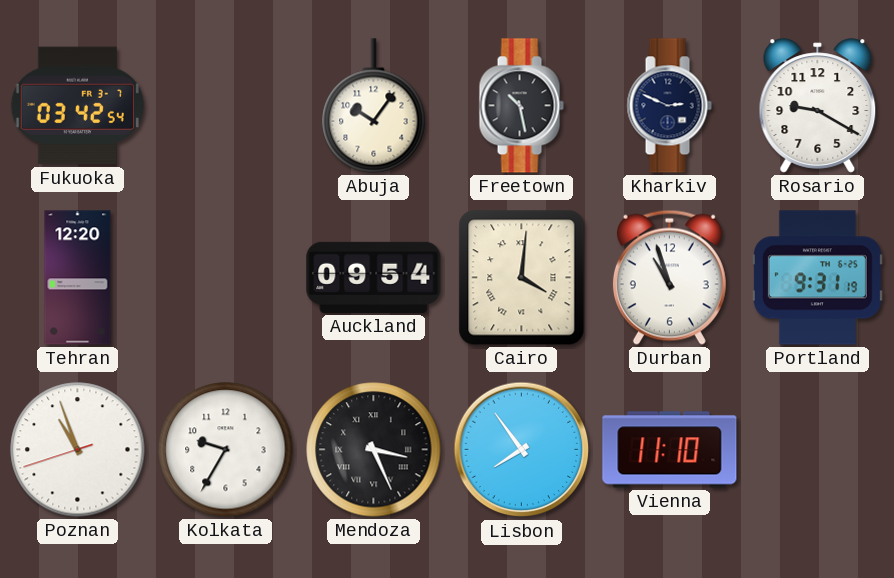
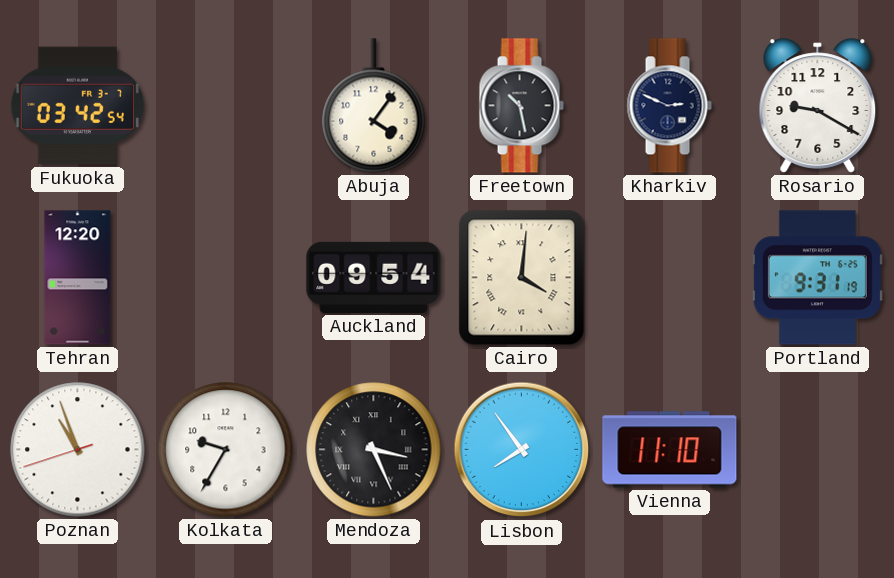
Abuja: 10:06 -> 4:06
Durban: 10:57 -> none
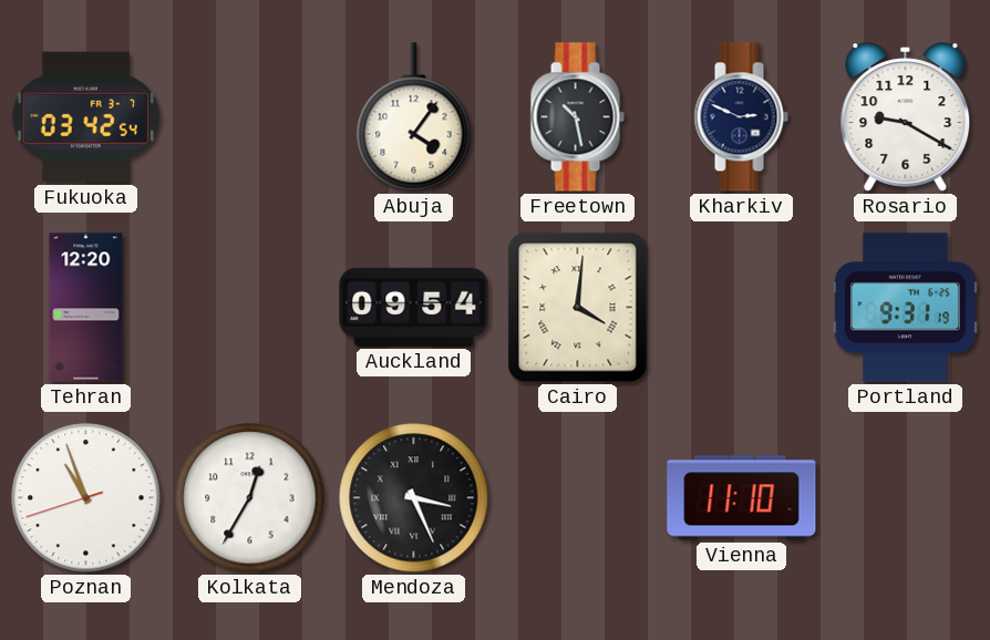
Kolkata: 9:35 -> 12:35
Lisbon: 7:54 -> none
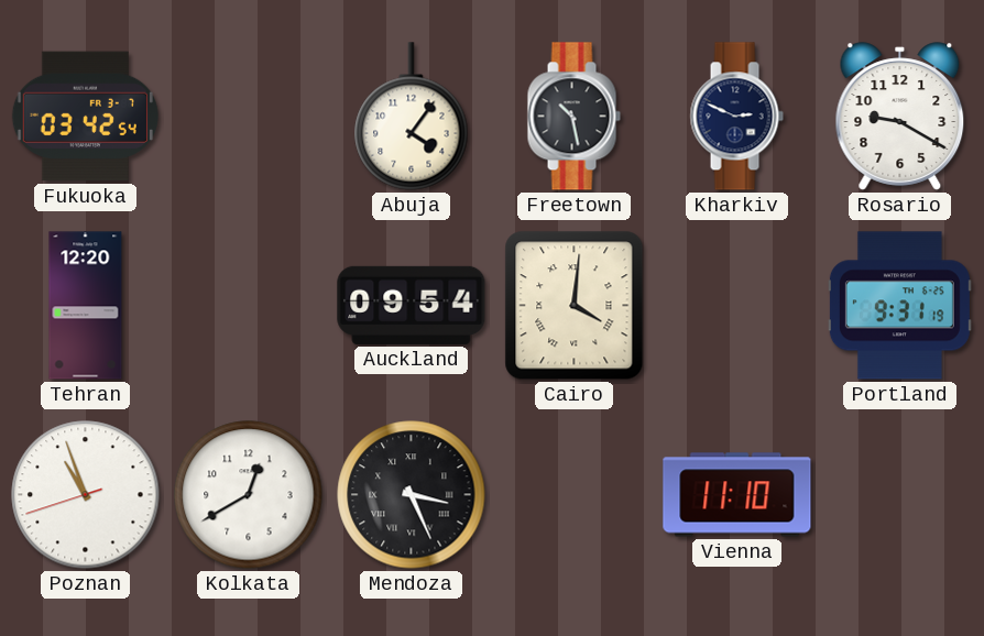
Kolkata: 12:35 -> 12:40
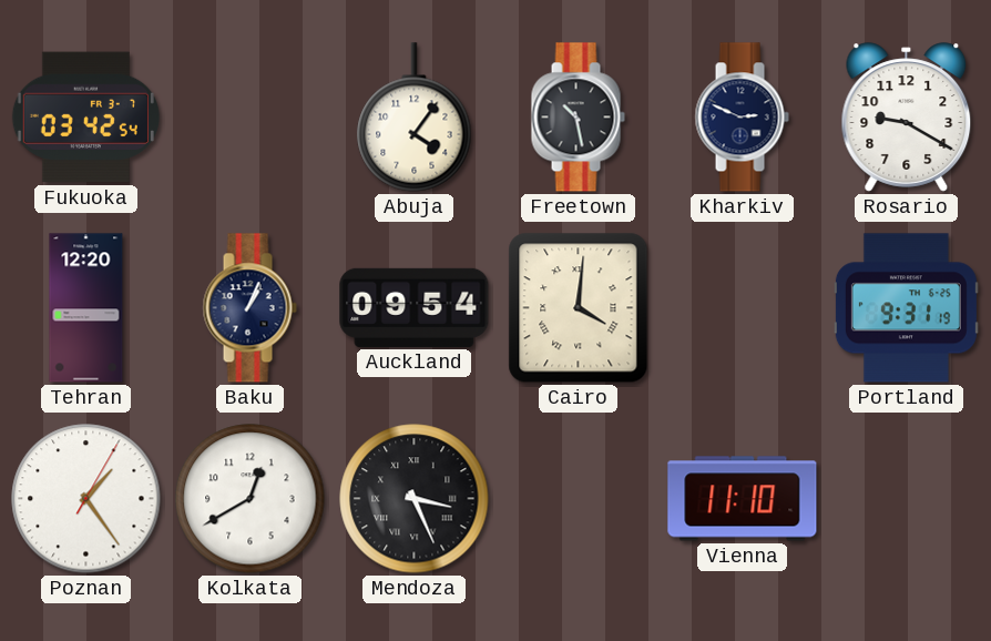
Baku: none -> 1:04
Poznan: 10:56 -> 1:24
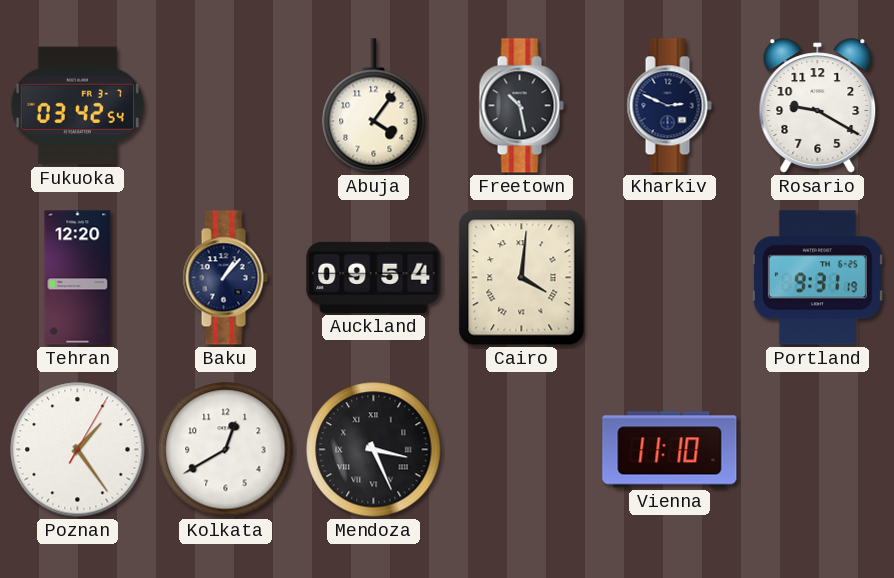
Baku: 1:04 -> 1:07
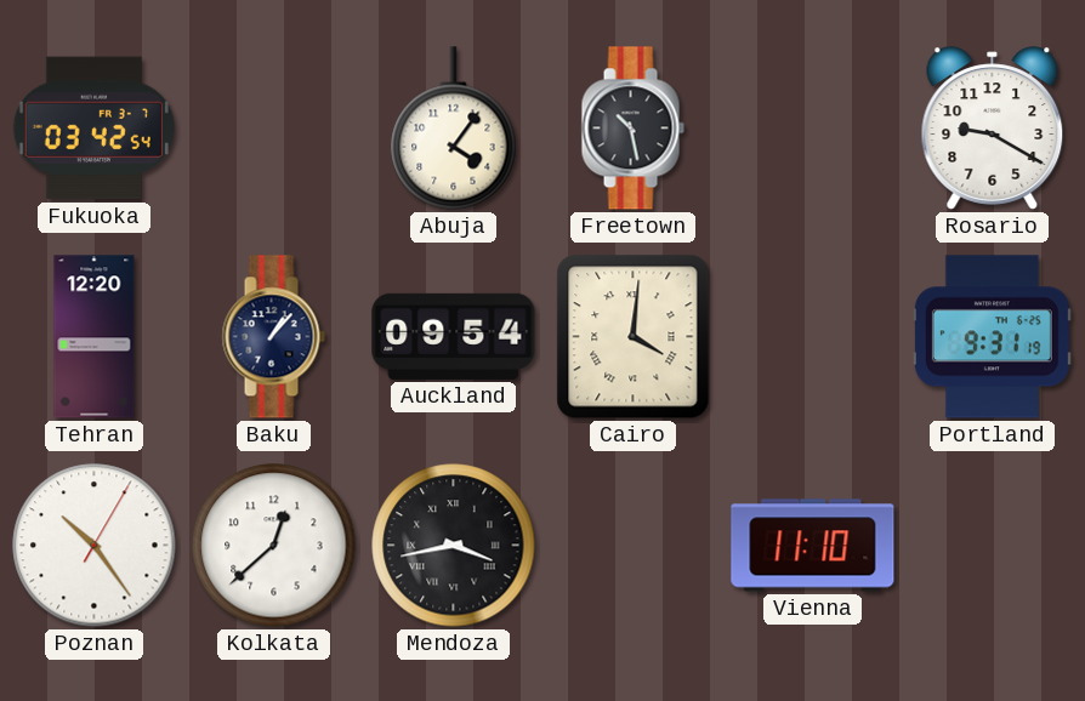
Kharkiv: 2:49 -> none
Poznan: 1:24 -> 10:24
Kolkata: 12:40 -> 12:38
Mendoza: 3:26 -> 3:43
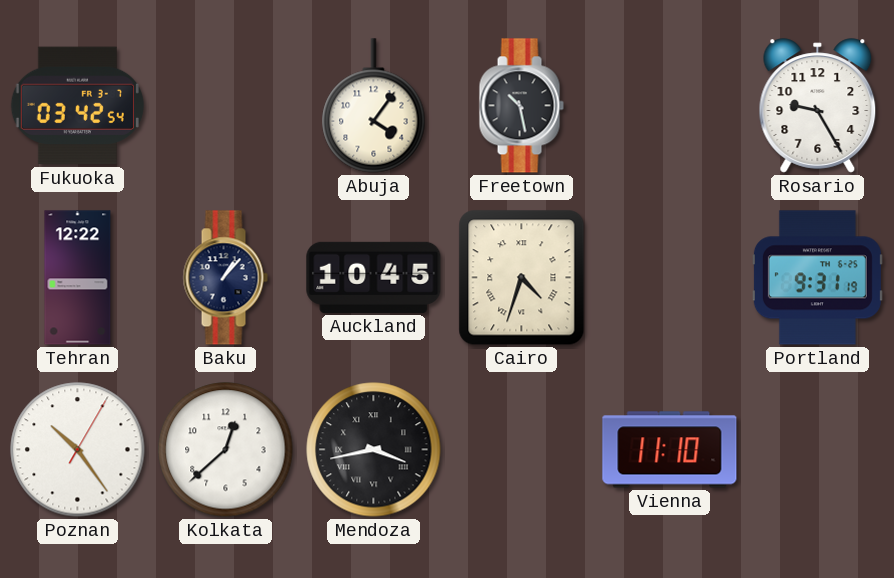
Rosario: 9:20 -> 9:25
Tehran: 12:20 -> 12:22
Auckland: 09:54 -> 10:45
Cairo: 4:01 -> 4:33
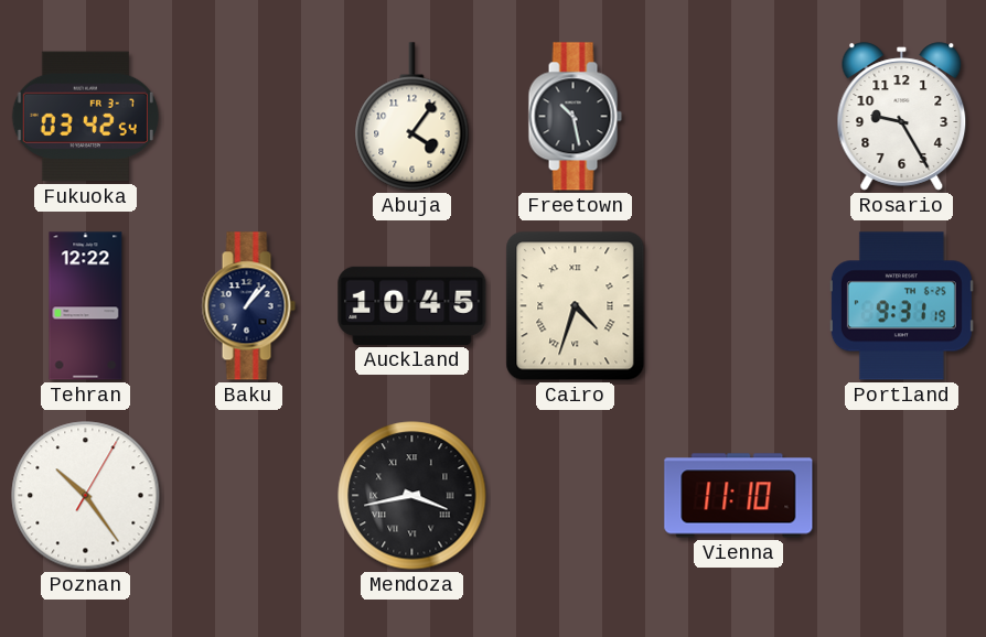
Kolkata: 12:38 -> none
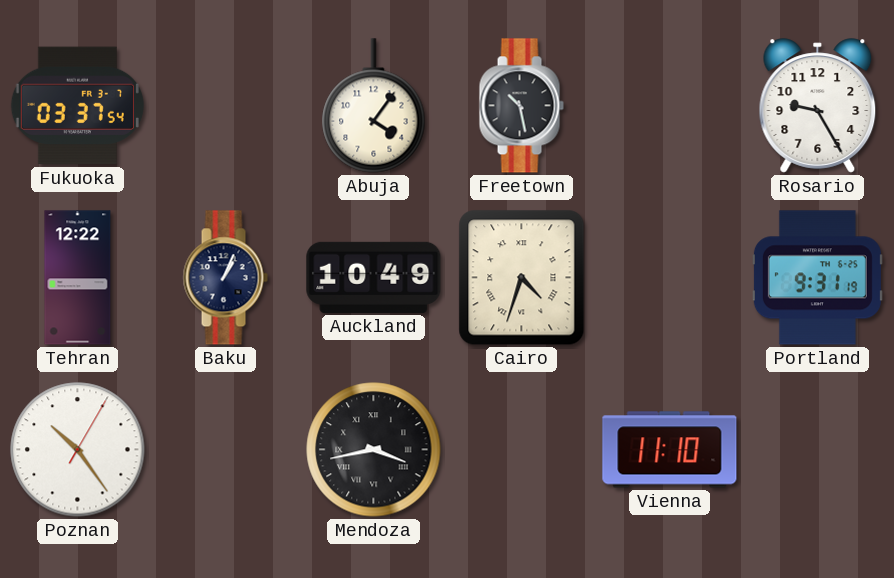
Fukuoka: 03:42 -> 03:37
Baku: 1:07 -> 1:04
Auckland: 10:45 -> 10:49
